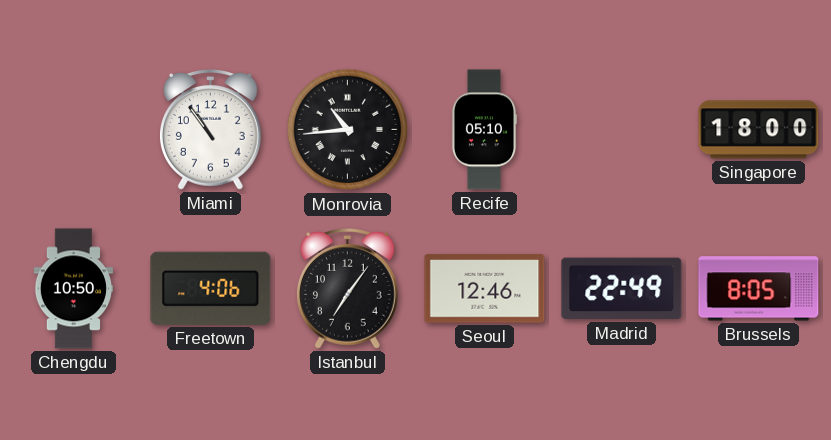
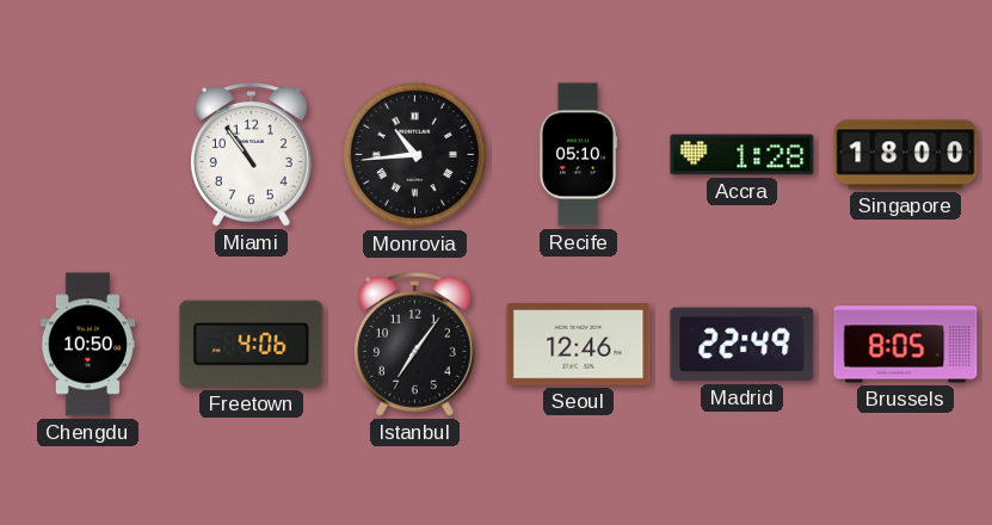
Accra: none -> 1:28
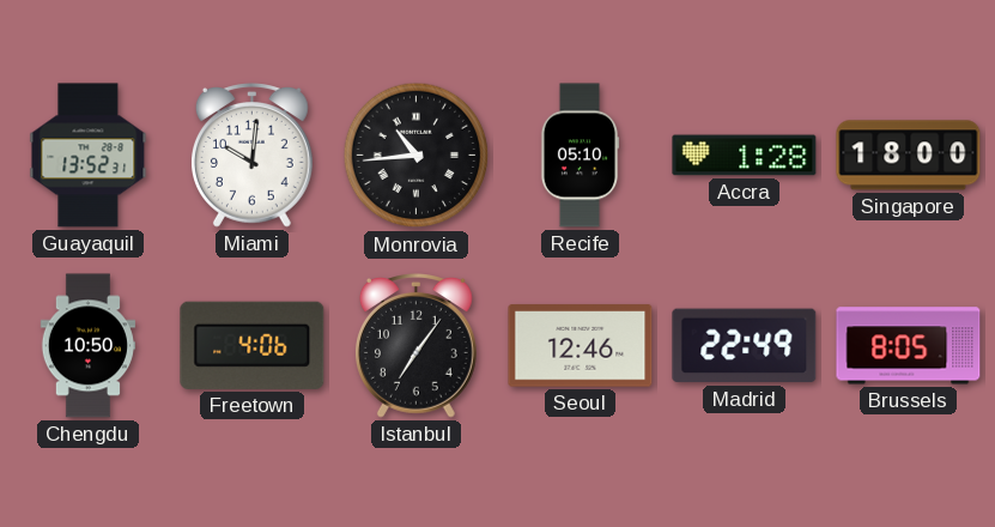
Guayaquil: none -> 13:52
Miami: 10:54 -> 10:01
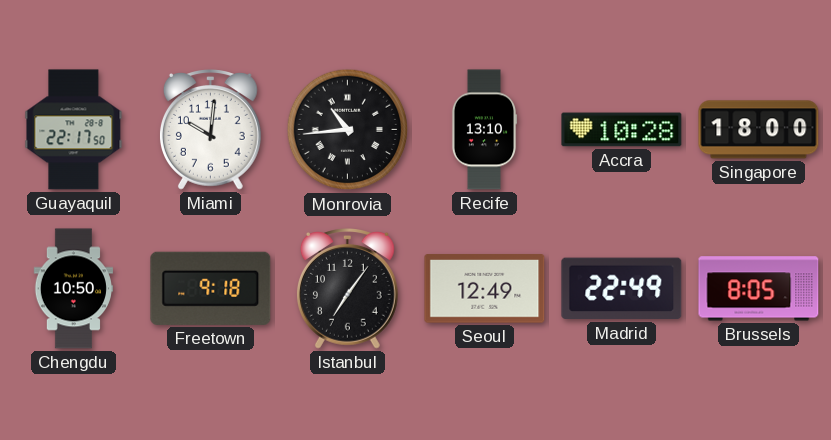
Guayaquil: 13:52 -> 22:17
Recife: 05:10 -> 13:10
Accra: 1:28 -> 10:28
Freetown: 4:06 -> 9:18
Seoul: 12:46 -> 12:49
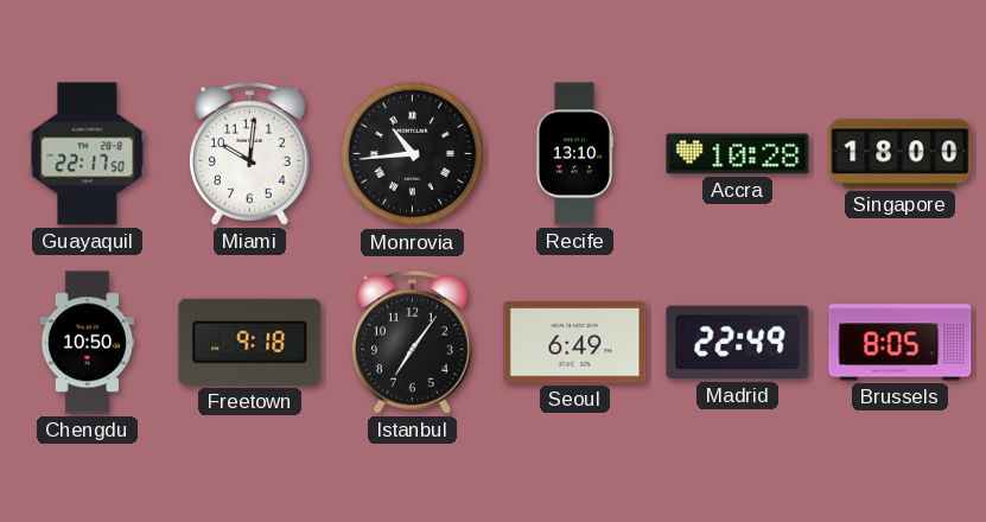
Seoul: 12:49 -> 6:49
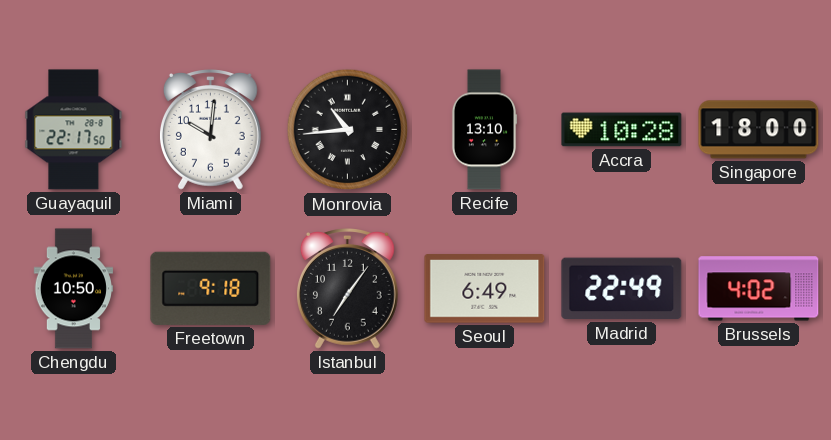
Brussels: 8:05 -> 4:02
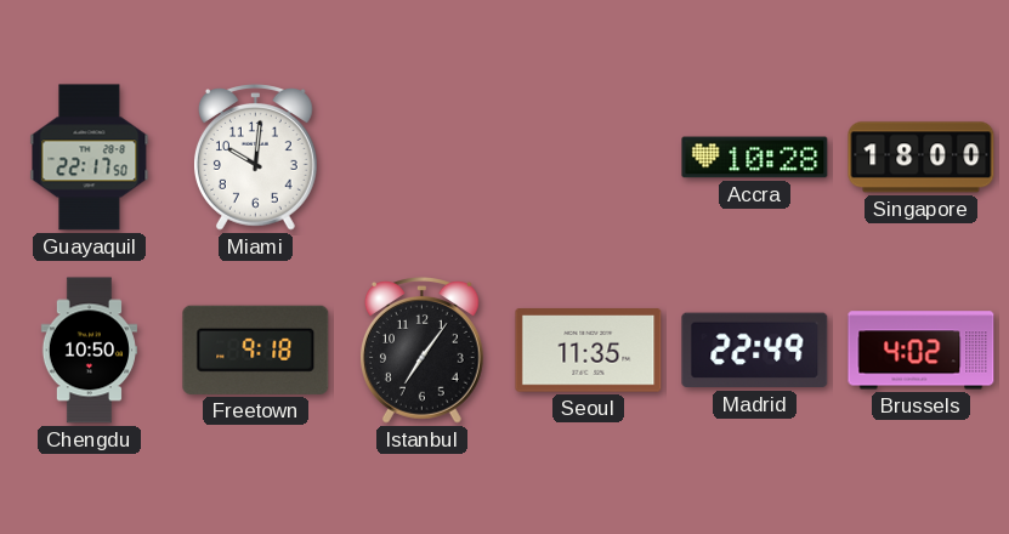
Monrovia: 10:44 -> none
Recife: 13:10 -> none
Seoul: 6:49 -> 11:35
